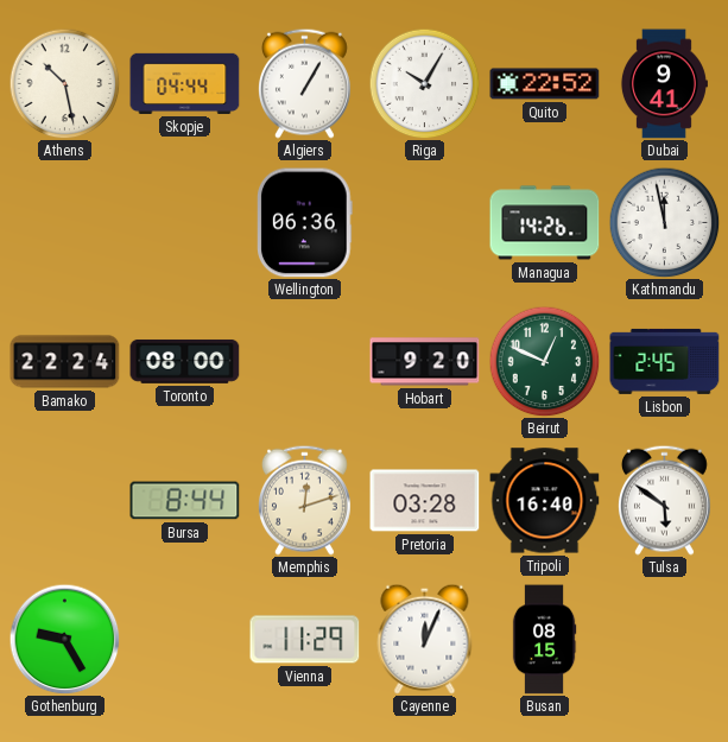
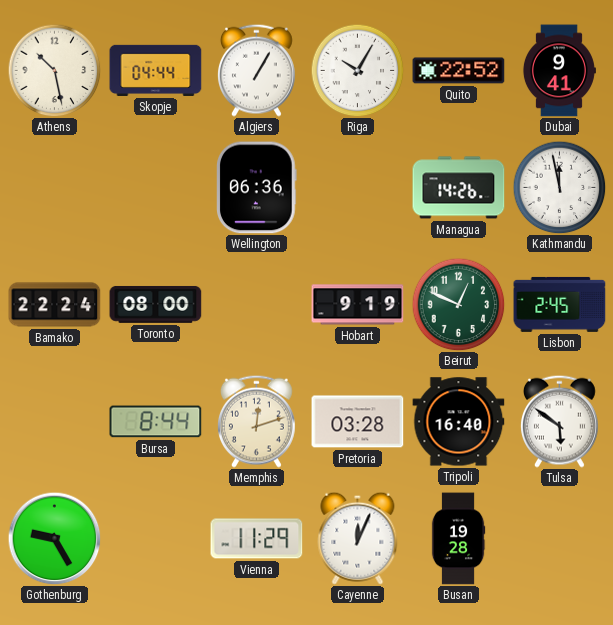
Hobart: 9:20 -> 9:19
Busan: 08:15 -> 19:28
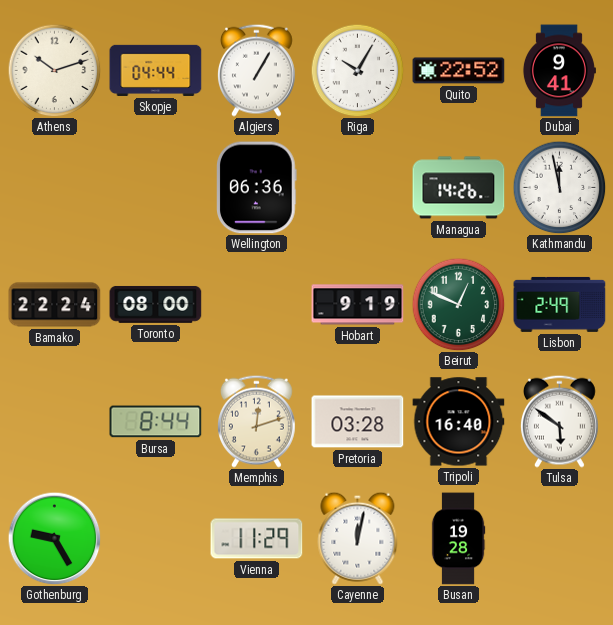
Athens: 10:28 -> 10:12
Lisbon: 2:45 -> 2:49
Cayenne: 12:04 -> 12:02
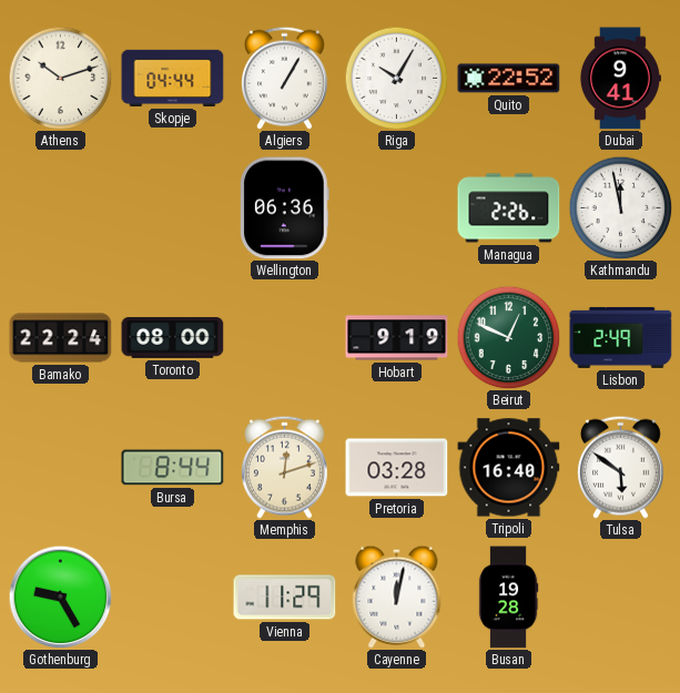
Managua: 14:26 -> 2:26
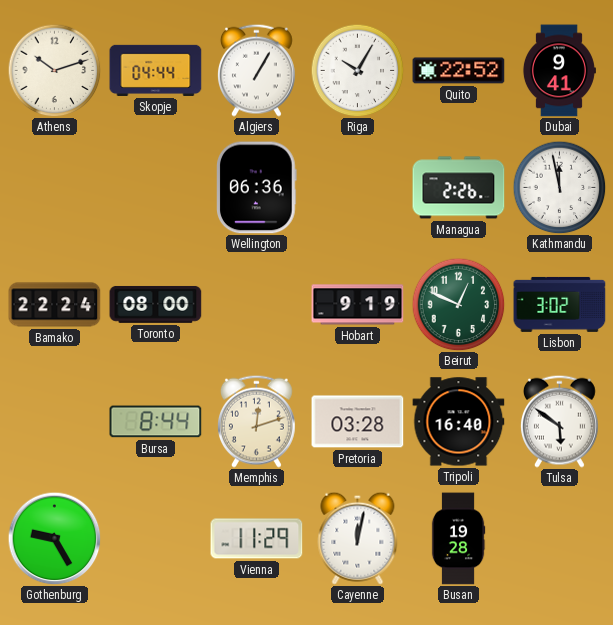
Lisbon: 2:49 -> 3:02
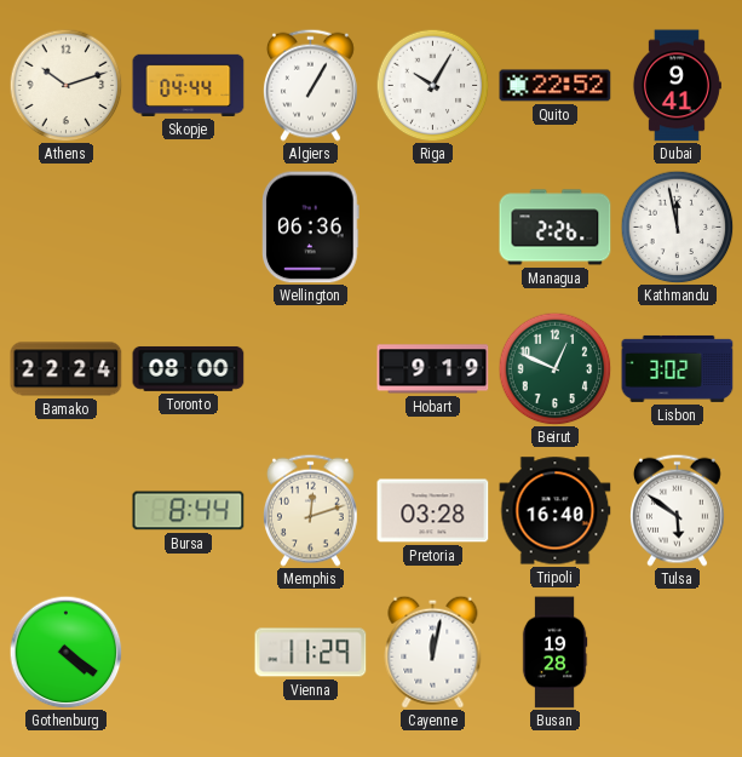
Gothenburg: 9:25 -> 4:21
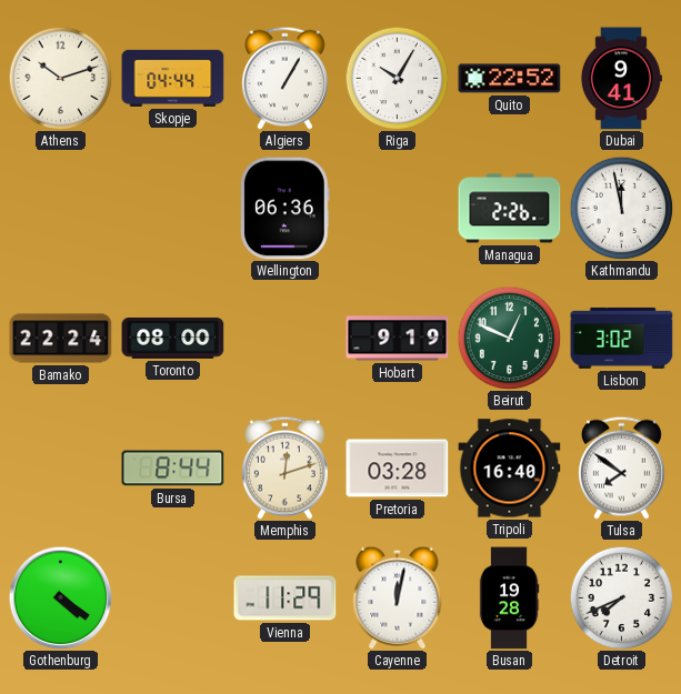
Tulsa: 5:51 -> 7:51
Detroit: none -> 7:41
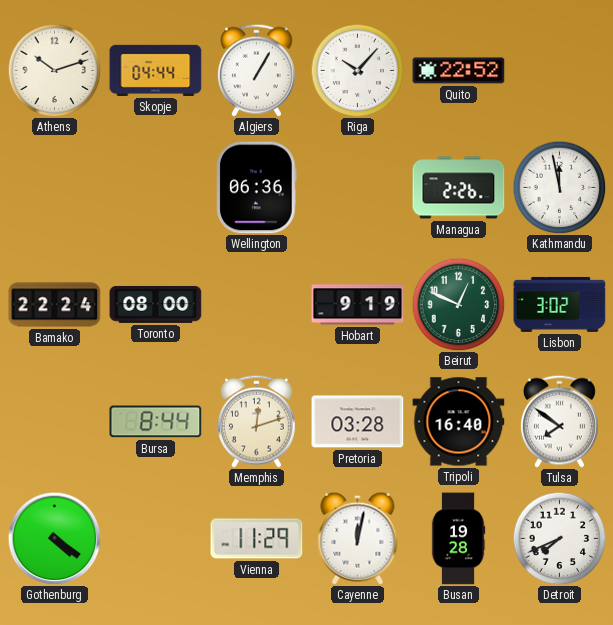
Riga: 10:05 -> 10:07
Dubai: 9:41 -> none
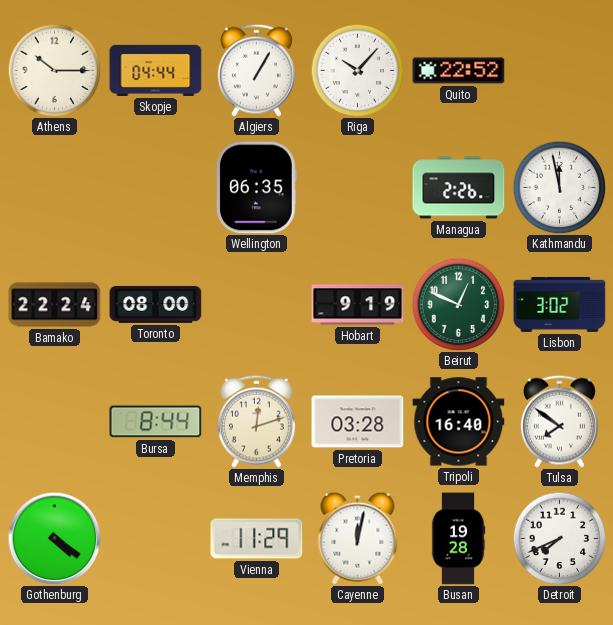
Athens: 10:12 -> 10:15
Wellington: 06:36 -> 06:35
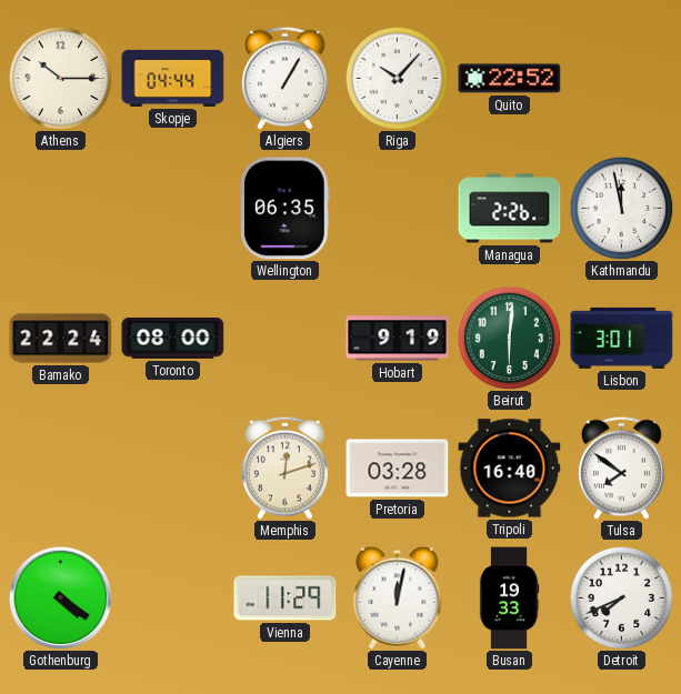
Beirut: 12:49 -> 6:01
Lisbon: 3:02 -> 3:01
Bursa: 8:44 -> none
Busan: 19:28 -> 19:33
